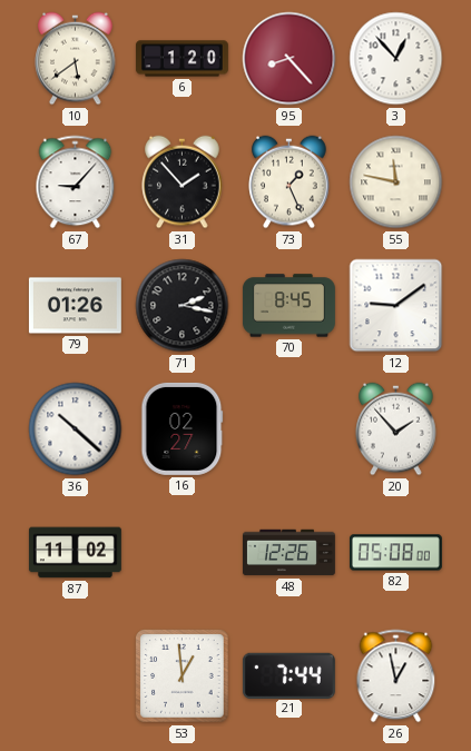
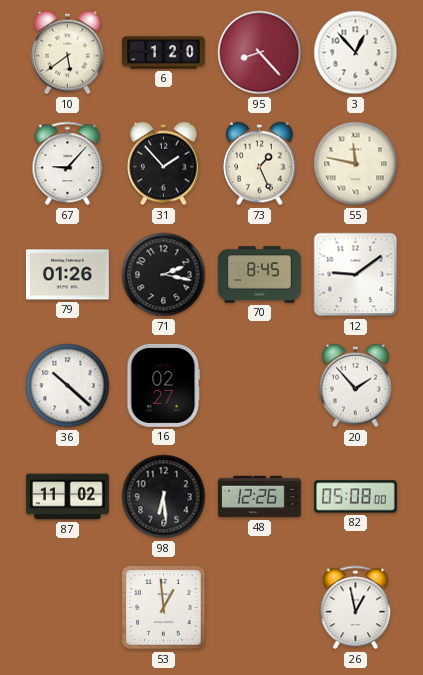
98: none -> 6:29
21: 7:44 -> none
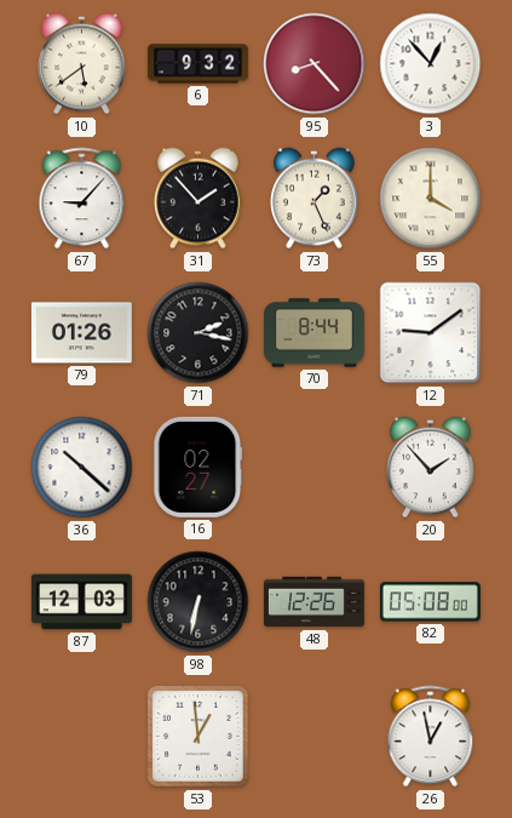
6: 1:20 -> 9:32
55: 11:47 -> 4:00
70: 8:45 -> 8:44
87: 11:02 -> 12:03
98: 6:29 -> 6:32
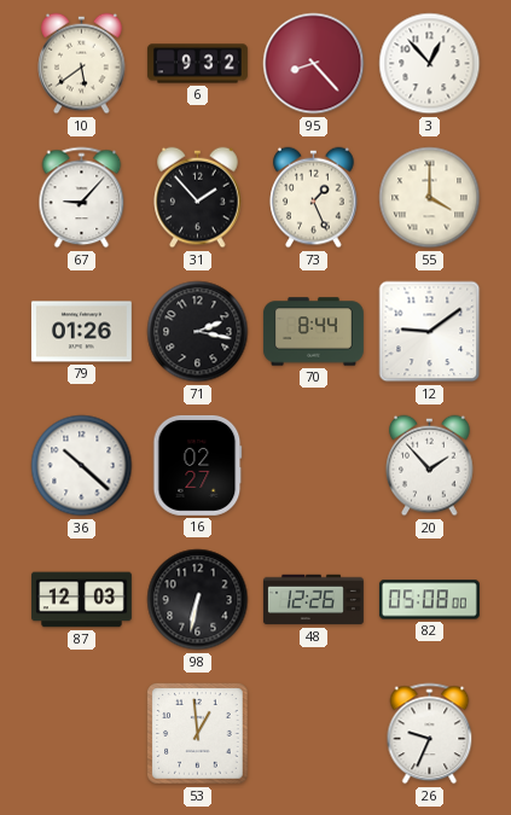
26: 12:58 -> 9:34
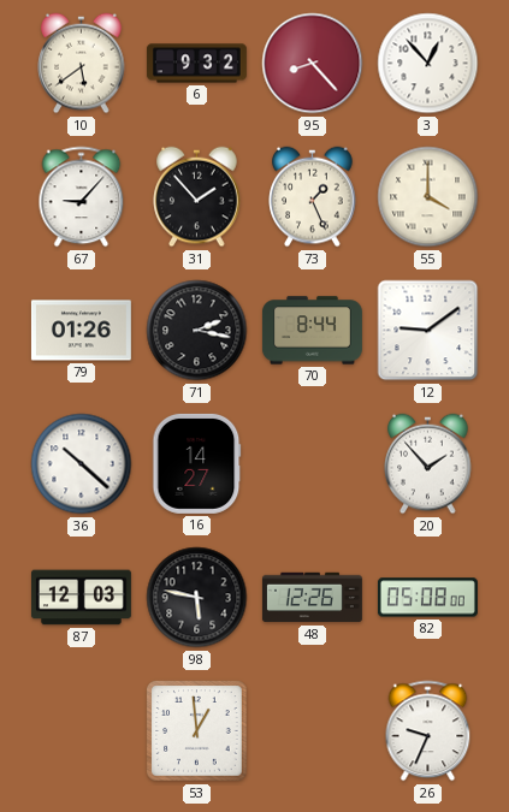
16: 02:27 -> 14:27
98: 6:32 -> 5:47
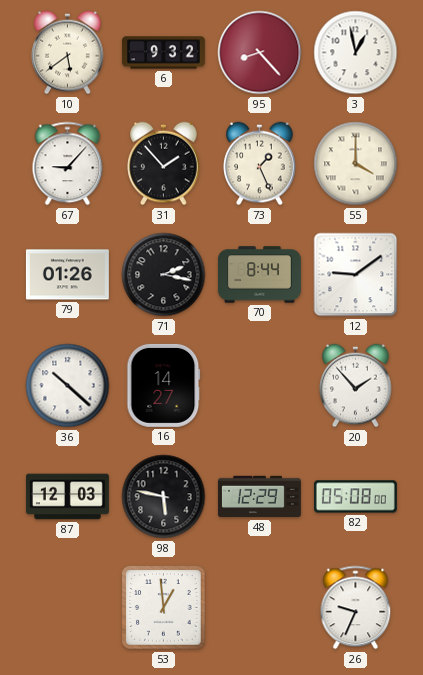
3: 12:53 -> 12:58
48: 12:26 -> 12:29
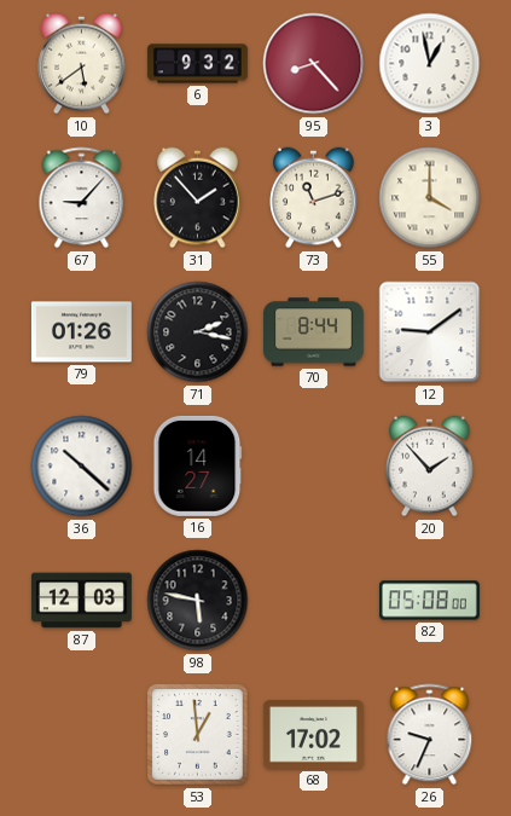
73: 1:26 -> 11:12
48: 12:29 -> none
68: none -> 17:02
